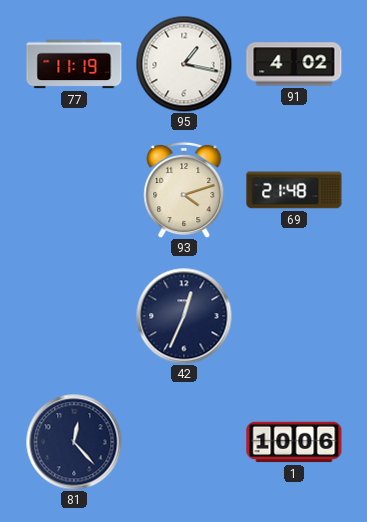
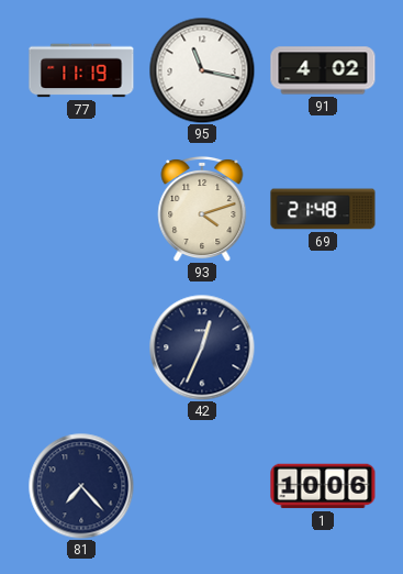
95: 1:17 -> 11:17
81: 12:23 -> 7:23
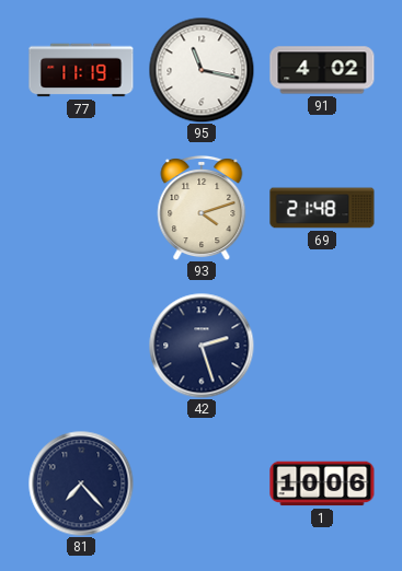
42: 12:34 -> 2:27
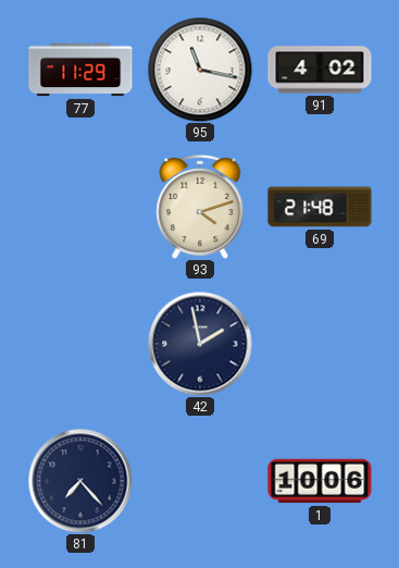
77: 11:19 -> 11:29
42: 2:27 -> 1:58
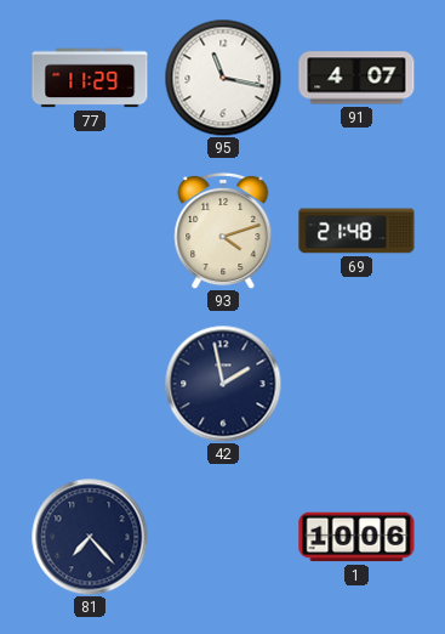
91: 4:02 -> 4:07
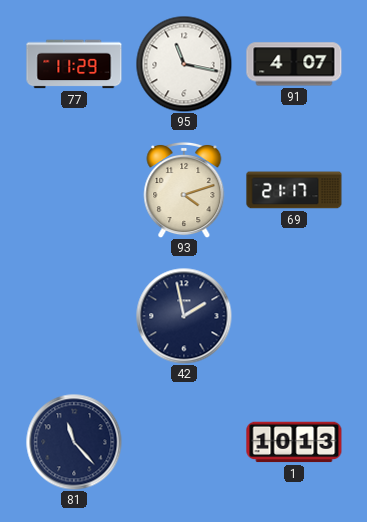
69: 21:48 -> 21:17
81: 7:23 -> 11:23
1: 10:06 -> 10:13
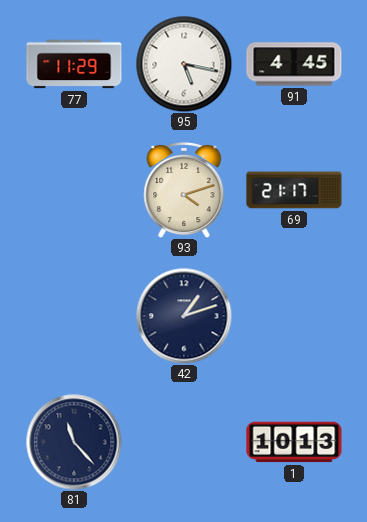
95: 11:17 -> 5:17
91: 4:07 -> 4:45
42: 1:58 -> 1:12
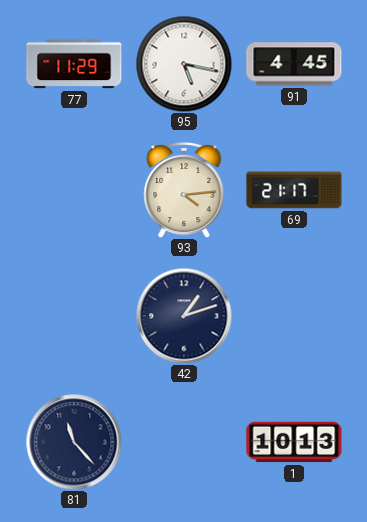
93: 4:12 -> 4:14
